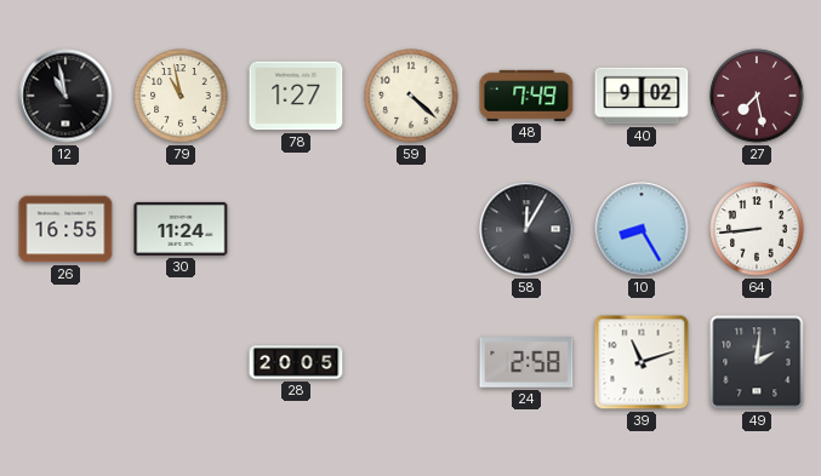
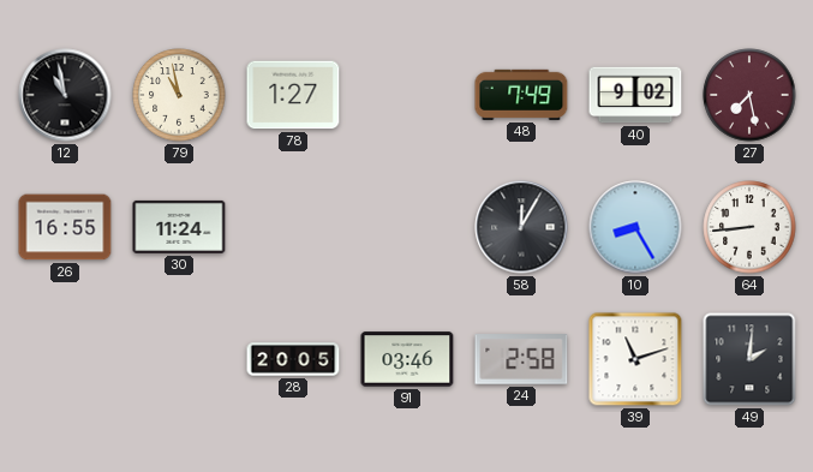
59: 4:22 -> none
91: none -> 03:46
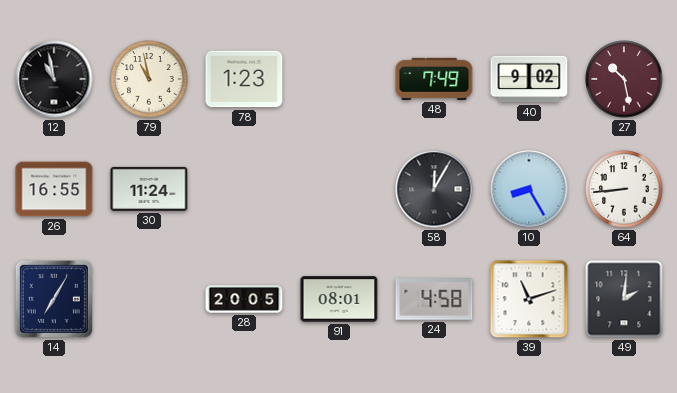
78: 1:27 -> 1:23
27: 7:28 -> 10:28
14: none -> 7:05
91: 03:46 -> 08:01
24: 2:58 -> 4:58
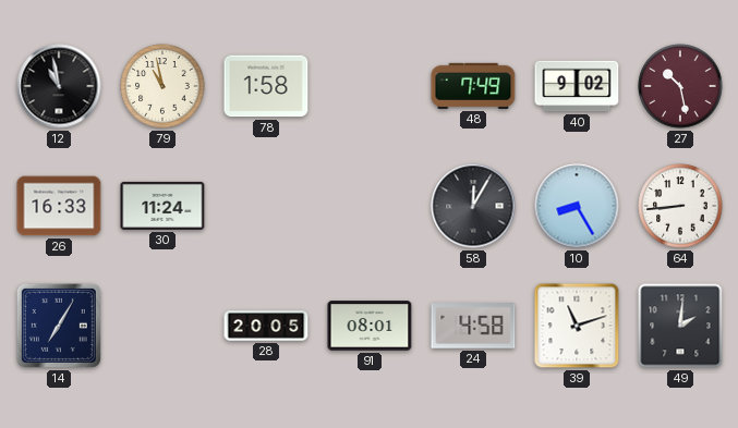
78: 1:23 -> 1:58
26: 16:55 -> 16:33
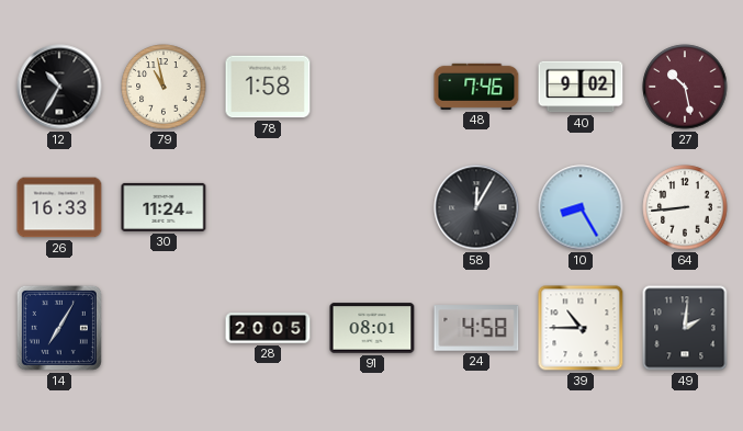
12: 10:58 -> 10:35
48: 7:49 -> 7:46
39: 11:12 -> 10:45
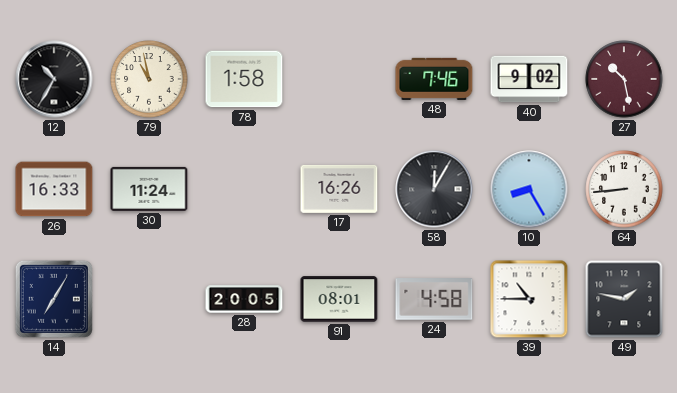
17: none -> 16:26
49: 2:01 -> 1:47
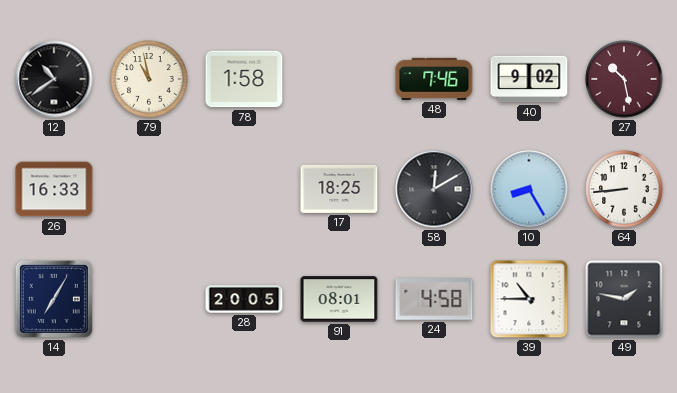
12: 10:35 -> 10:39
30: 11:24 -> none
17: 16:26 -> 18:25
58: 12:05 -> 12:10
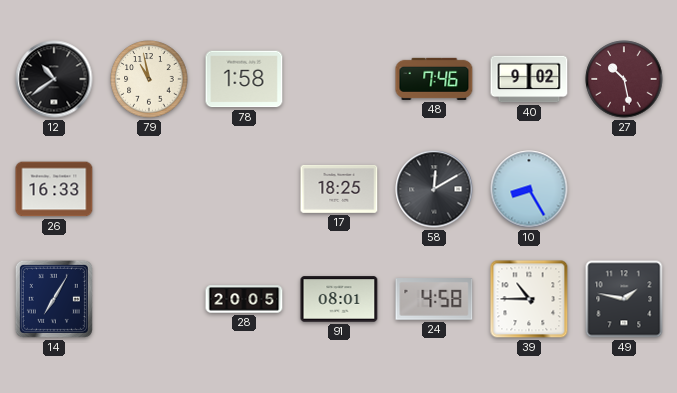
64: 8:44 -> none
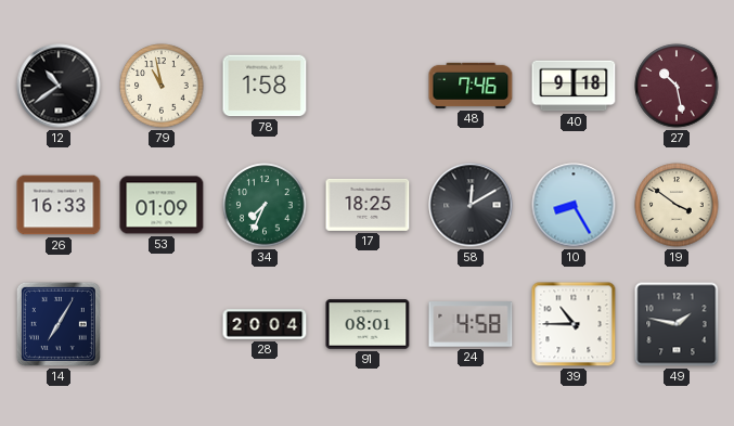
40: 9:02 -> 9:18
53: none -> 01:09
34: none -> 7:34
19: none -> 3:51
28: 20:05 -> 20:04
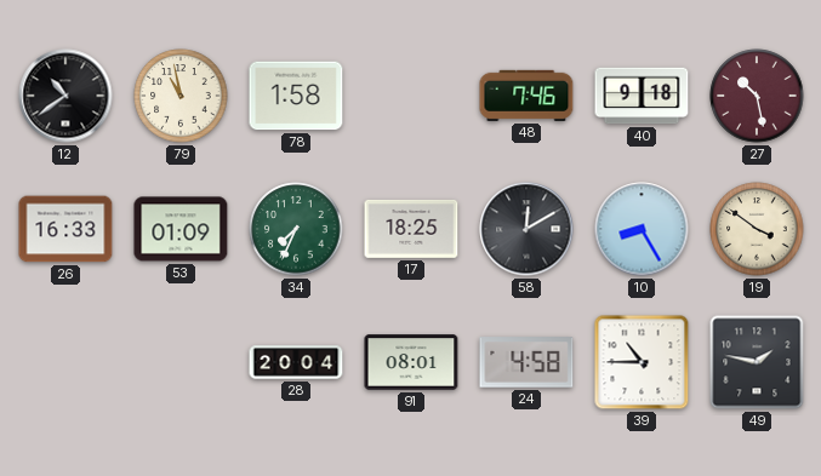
14: 7:05 -> none
